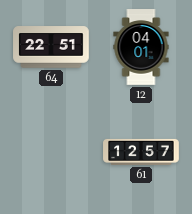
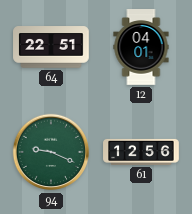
94: none -> 9:19
61: 12:57 -> 12:56
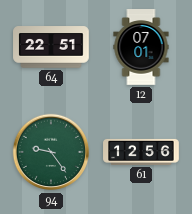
12: 04:01 -> 07:01
94: 9:19 -> 9:24
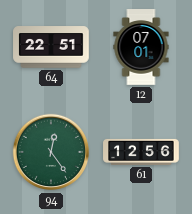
94: 9:24 -> 12:24
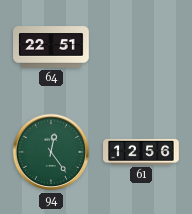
12: 07:01 -> none
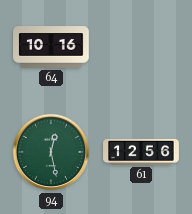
64: 22:51 -> 10:16
94: 12:24 -> 12:28
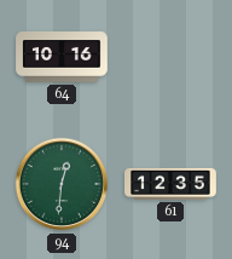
94: 12:28 -> 12:31
61: 12:56 -> 12:35
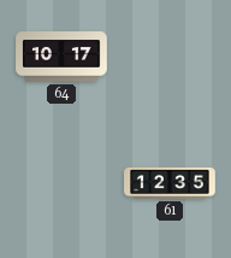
64: 10:16 -> 10:17
94: 12:31 -> none
